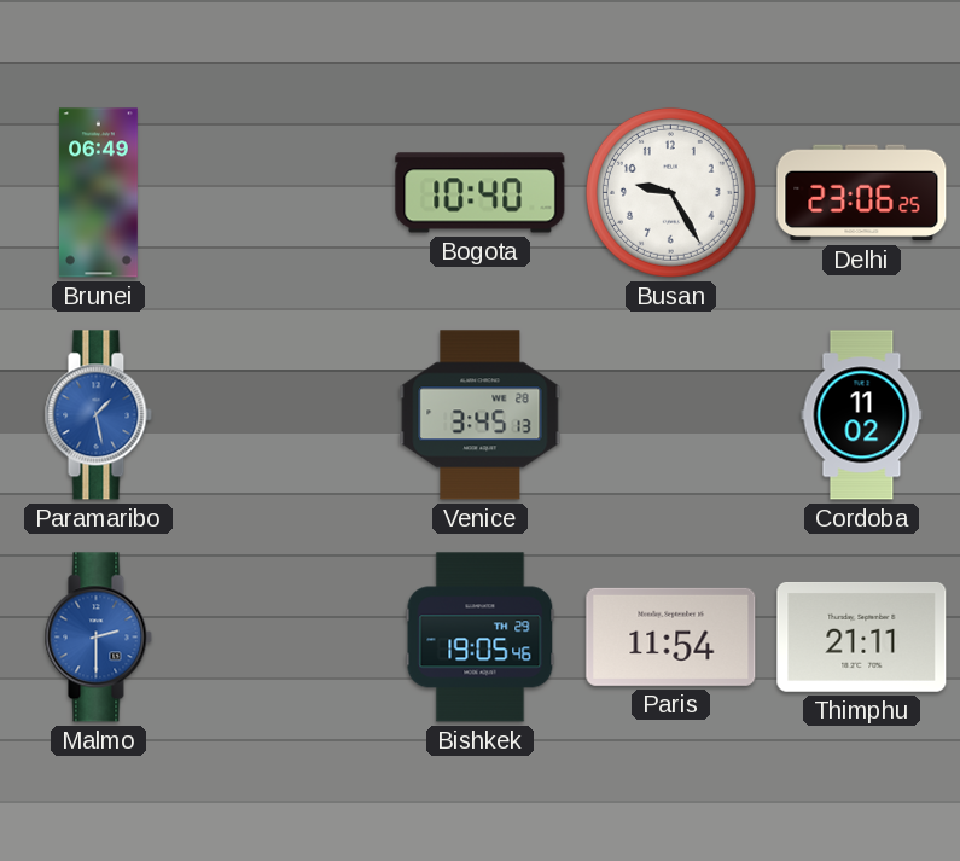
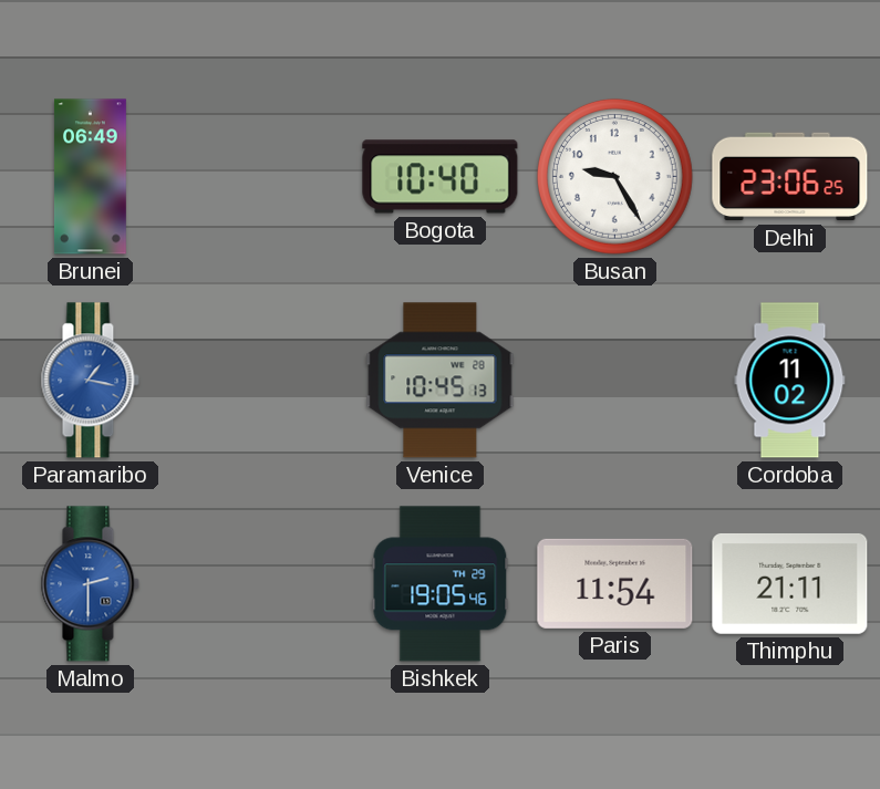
Paramaribo: 1:28 -> 1:17
Venice: 3:45 -> 10:45
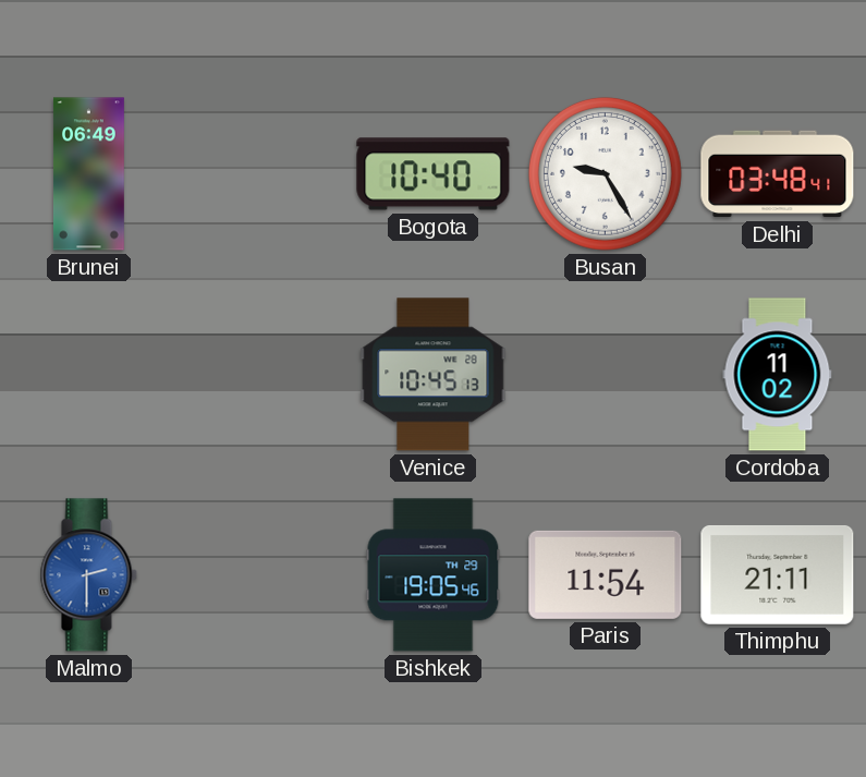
Delhi: 23:06 -> 03:48
Paramaribo: 1:17 -> none
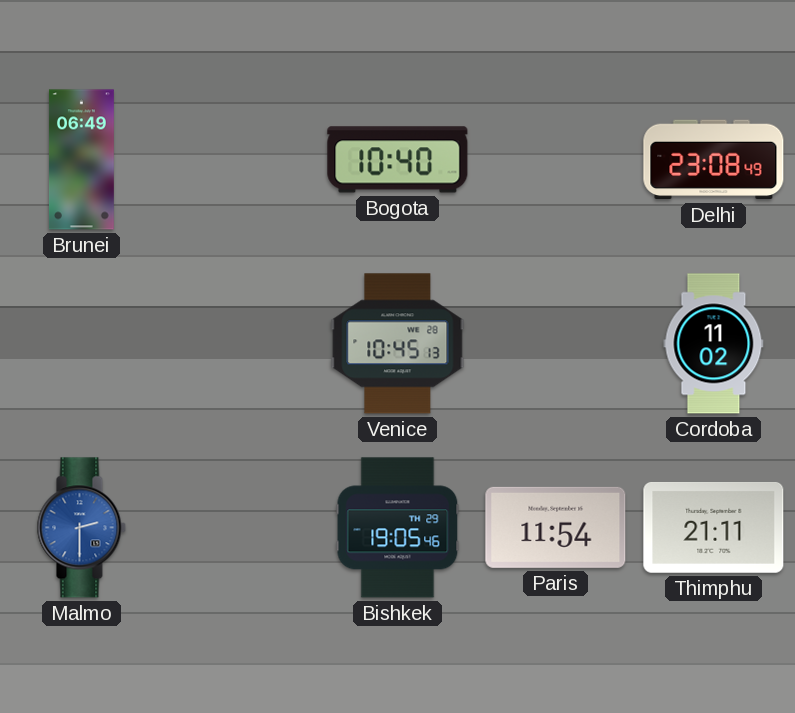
Busan: 9:25 -> none
Delhi: 03:48 -> 23:08
